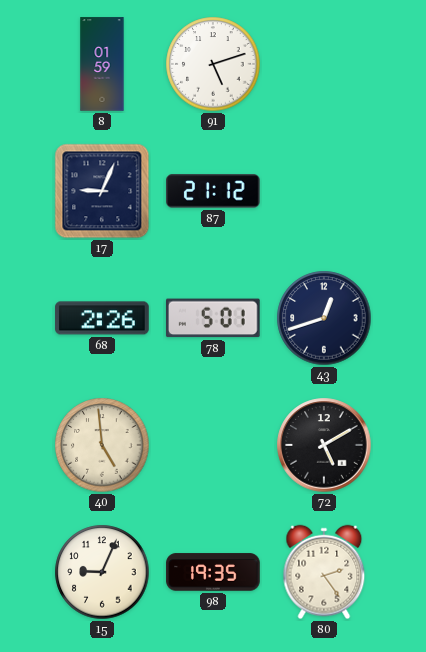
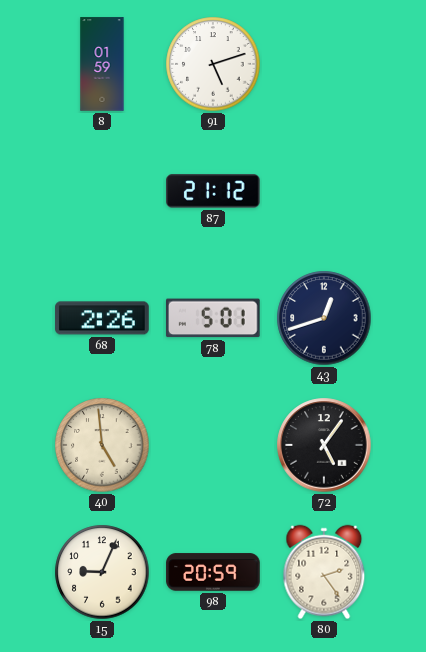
17: 9:04 -> none
72: 5:10 -> 5:06
98: 19:35 -> 20:59
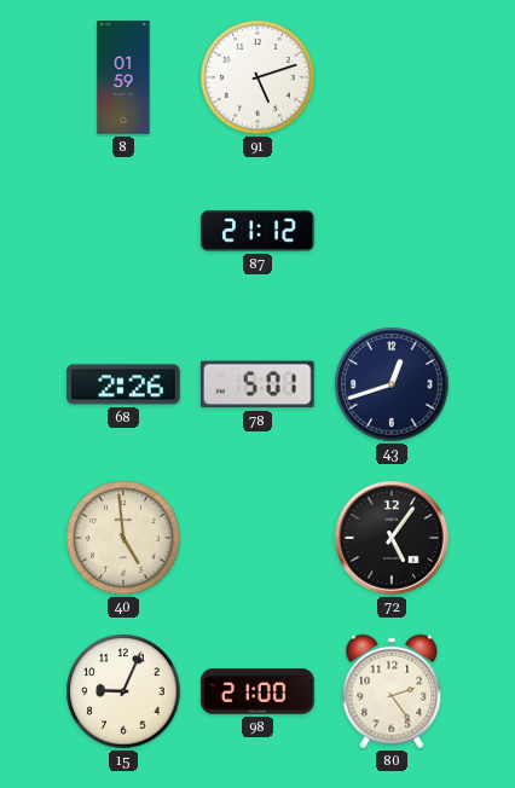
98: 20:59 -> 21:00
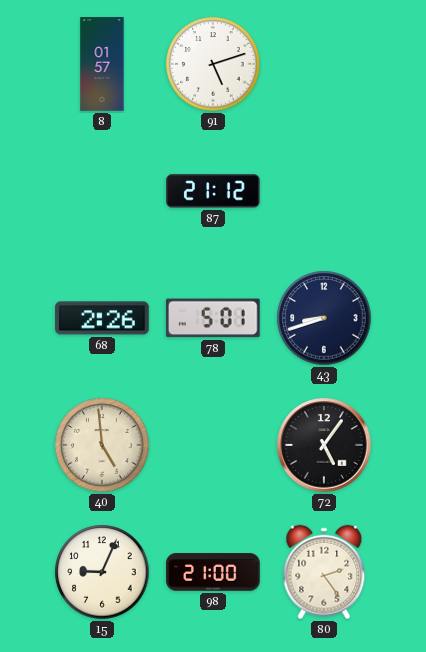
8: 01:59 -> 01:57
43: 12:42 -> 8:42
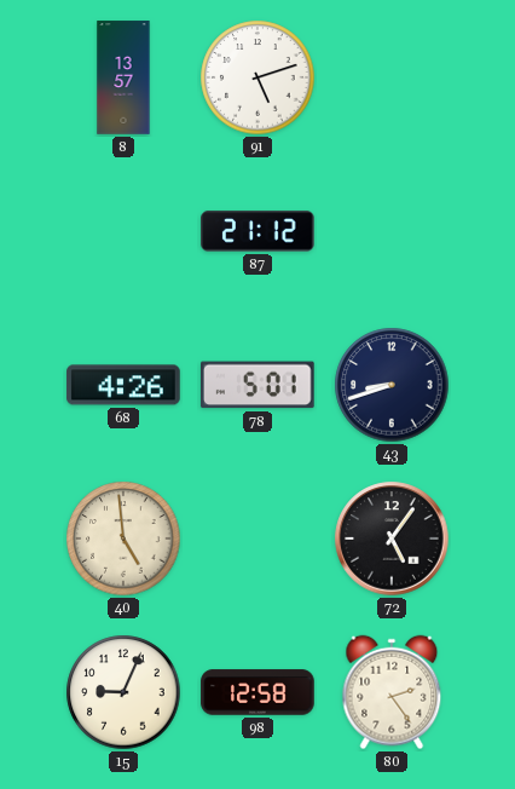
8: 01:57 -> 13:57
68: 2:26 -> 4:26
98: 21:00 -> 12:58
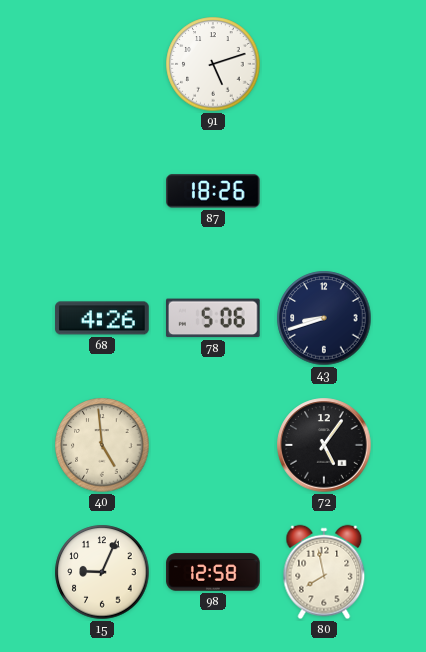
8: 13:57 -> none
87: 21:12 -> 18:26
78: 5:01 -> 5:06
80: 2:24 -> 7:58
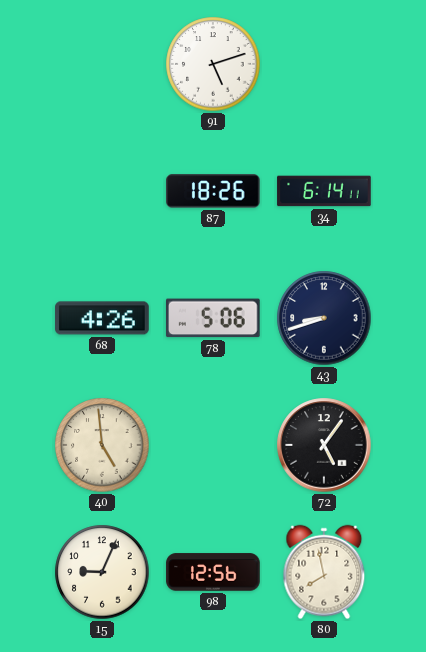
34: none -> 6:14
98: 12:58 -> 12:56
